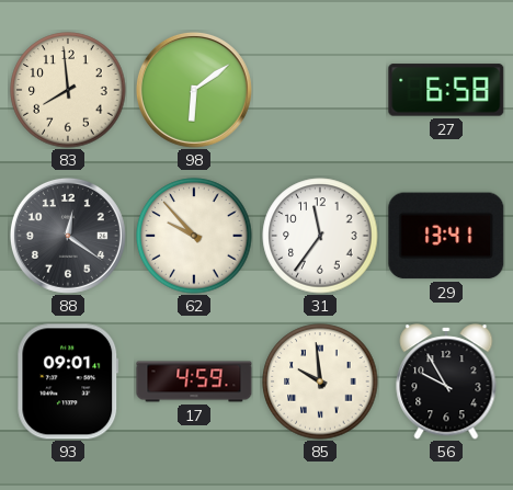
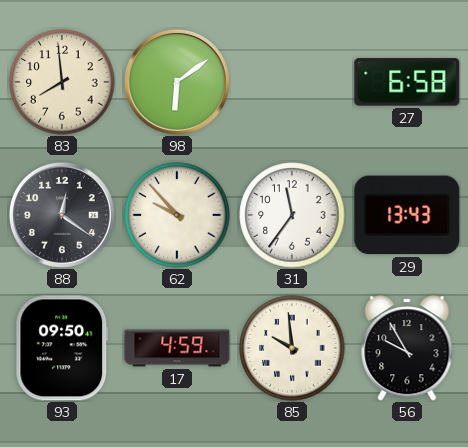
29: 13:41 -> 13:43
93: 09:01 -> 09:50
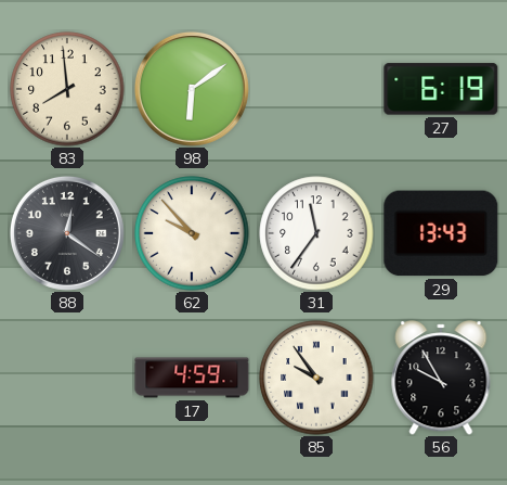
27: 6:58 -> 6:19
93: 09:50 -> none
85: 9:59 -> 9:54
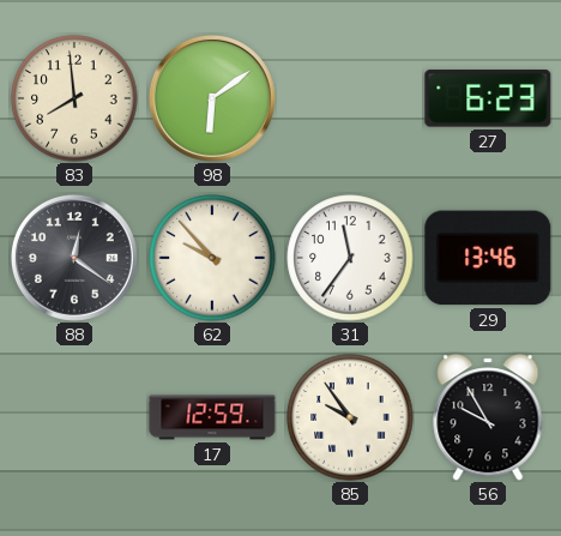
27: 6:19 -> 6:23
29: 13:43 -> 13:46
17: 4:59 -> 12:59
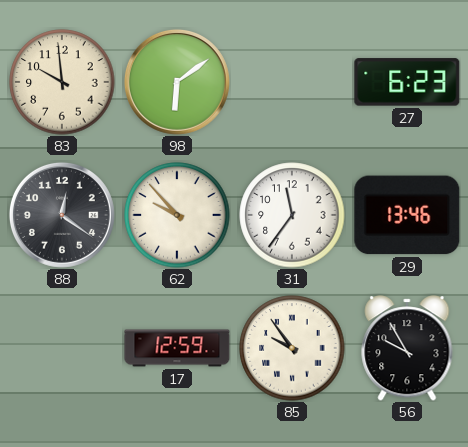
83: 7:59 -> 9:59
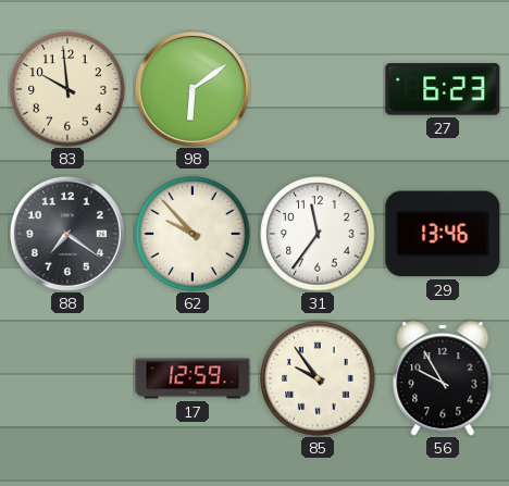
88: 12:21 -> 7:21
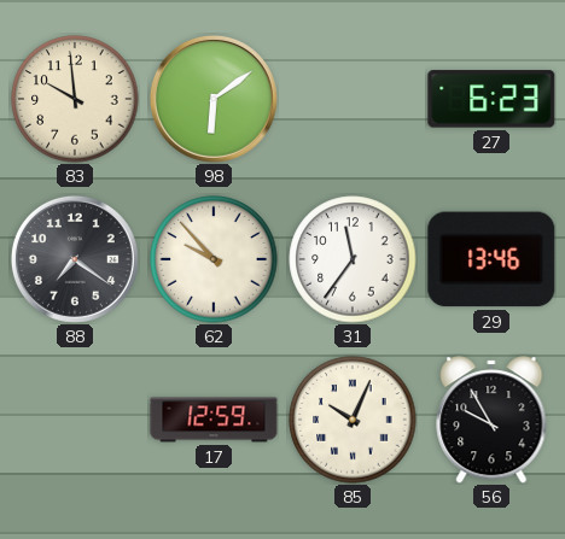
85: 9:54 -> 10:04
